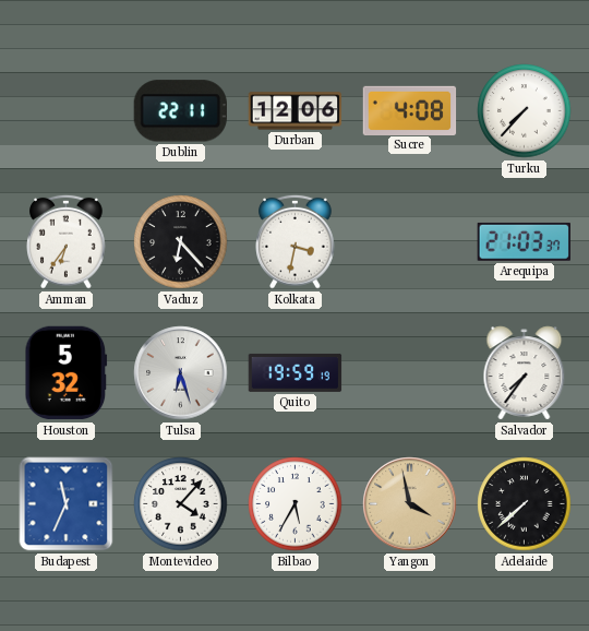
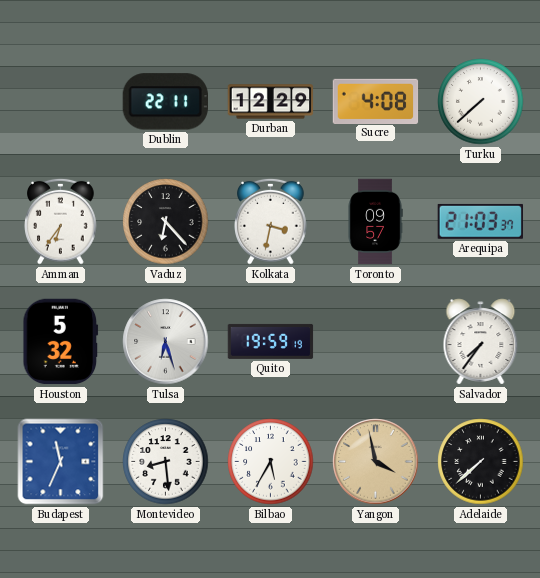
Durban: 12:06 -> 12:29
Turku: 7:37 -> 7:38
Toronto: none -> 09:57
Montevideo: 4:07 -> 8:29
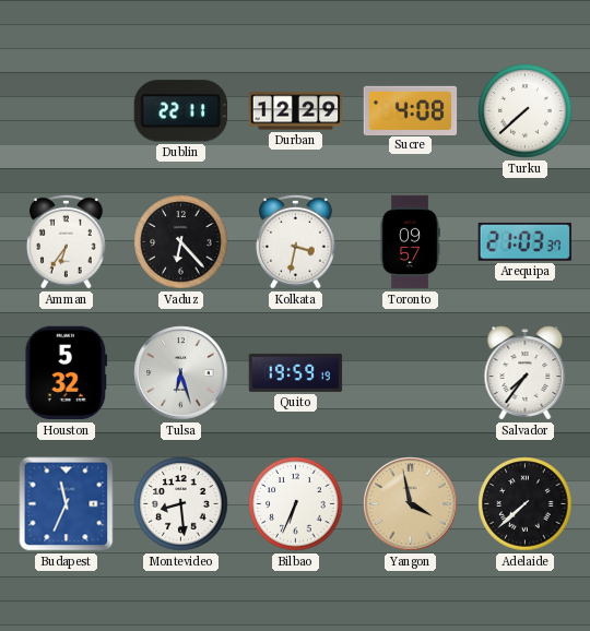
Bilbao: 5:35 -> 6:34
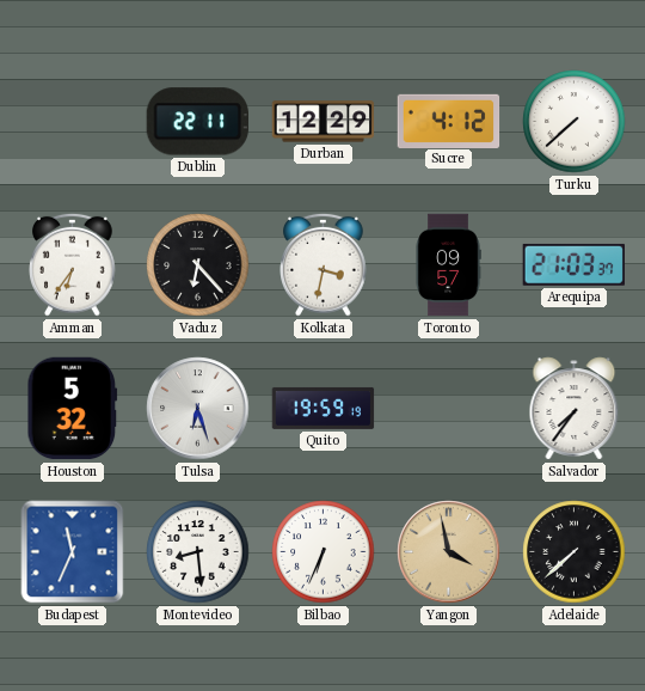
Sucre: 4:08 -> 4:12
